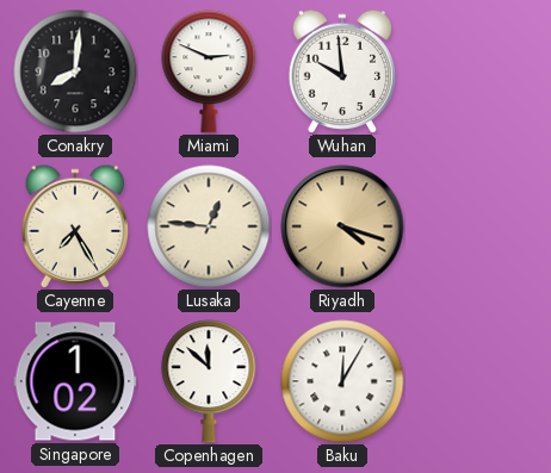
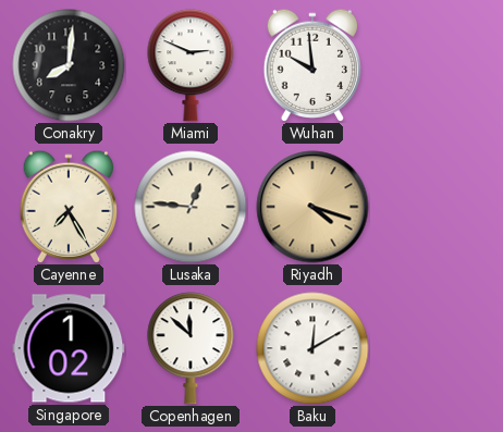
Baku: 12:05 -> 12:10
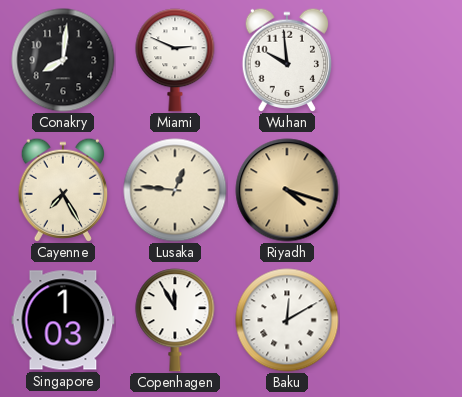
Singapore: 1:02 -> 1:03
Copenhagen: 11:52 -> 11:55
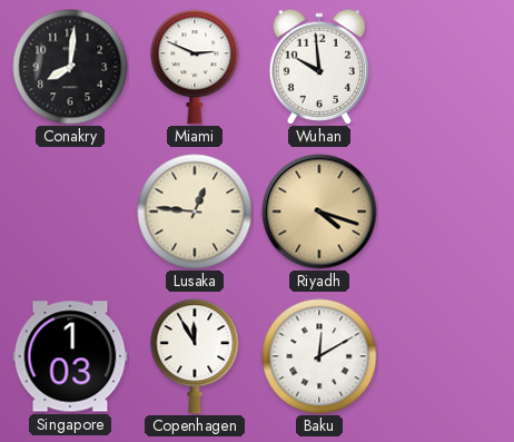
Cayenne: 7:25 -> none
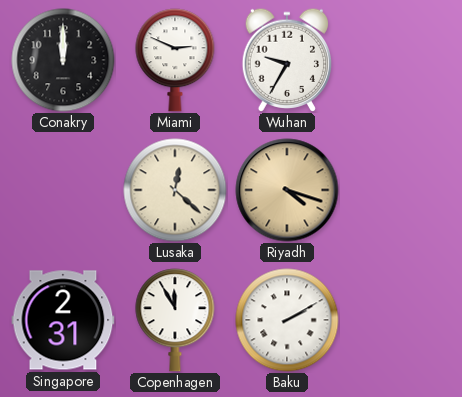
Conakry: 8:01 -> 12:00
Wuhan: 9:59 -> 9:35
Lusaka: 12:46 -> 12:22
Singapore: 1:03 -> 2:31
Baku: 12:10 -> 2:10
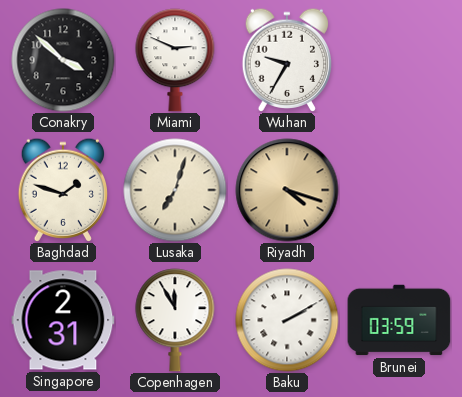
Conakry: 12:00 -> 3:52
Baghdad: none -> 1:48
Lusaka: 12:22 -> 7:03
Brunei: none -> 03:59
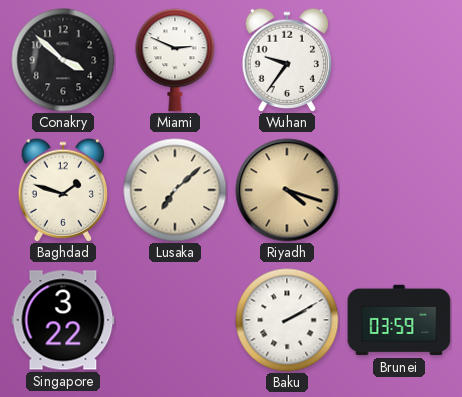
Wuhan: 9:35 -> 9:36
Lusaka: 7:03 -> 7:08
Singapore: 2:31 -> 3:22
Copenhagen: 11:55 -> none
